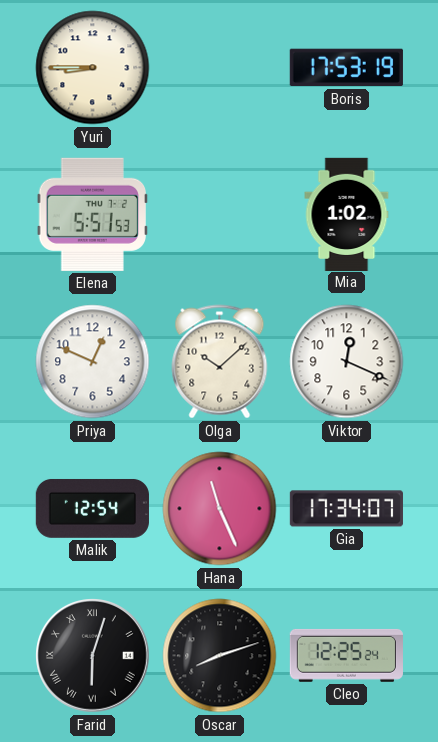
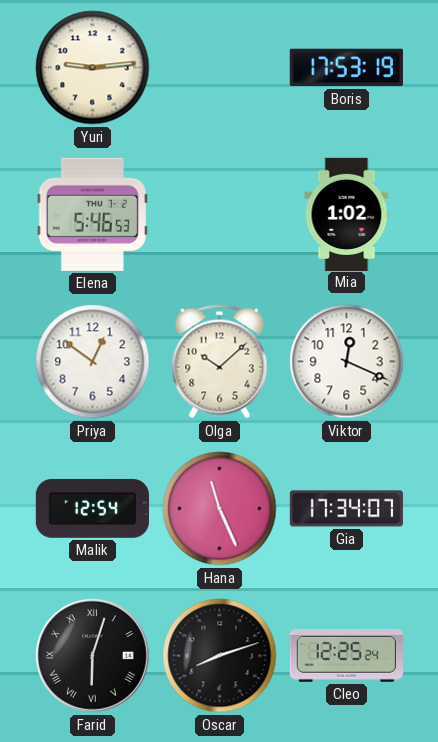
Yuri: 8:45 -> 9:14
Elena: 5:51 -> 5:46
Priya: 12:49 -> 12:51
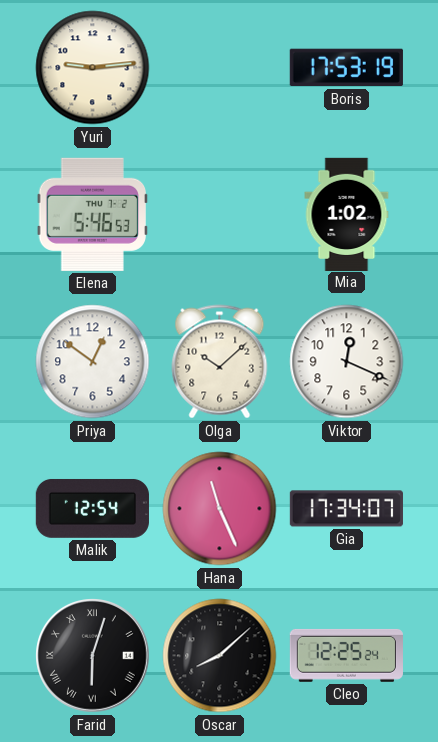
Oscar: 8:12 -> 8:08
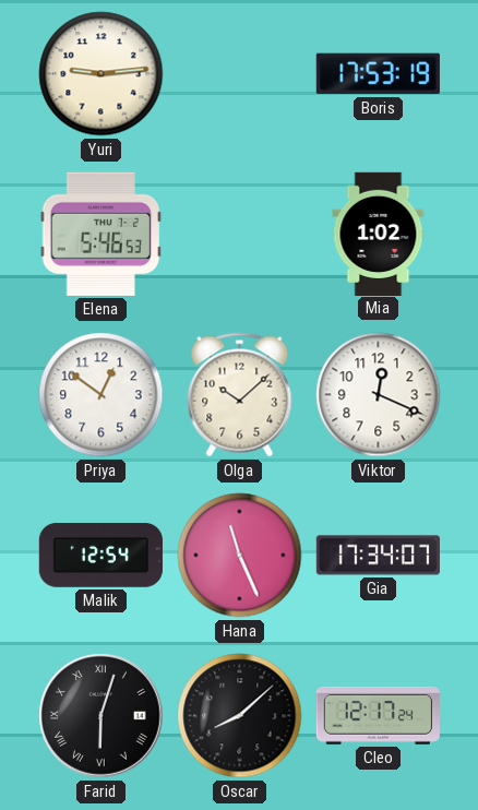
Cleo: 12:25 -> 12:17
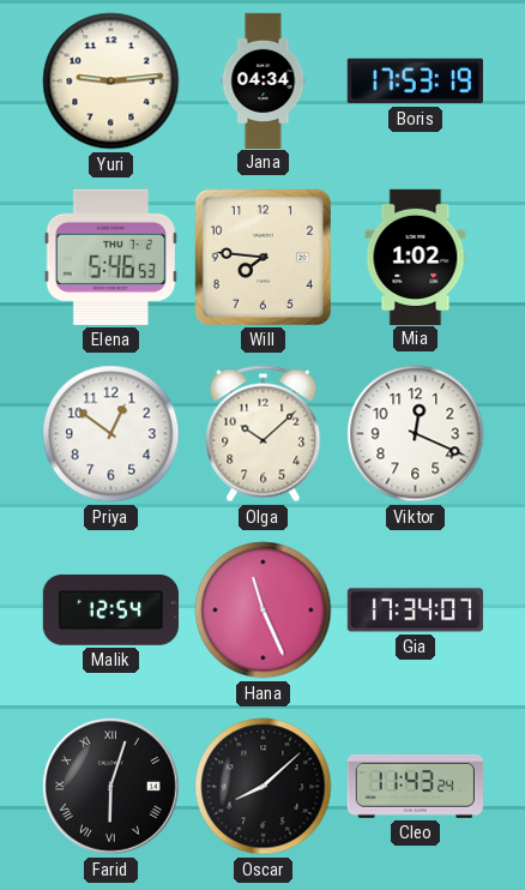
Jana: none -> 04:34
Will: none -> 7:46
Cleo: 12:17 -> 11:43
